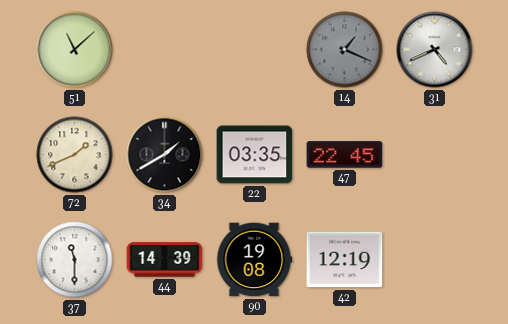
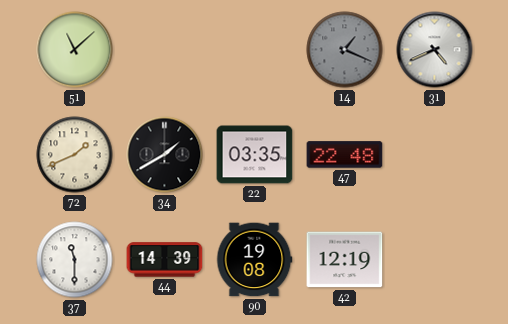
47: 22:45 -> 22:48
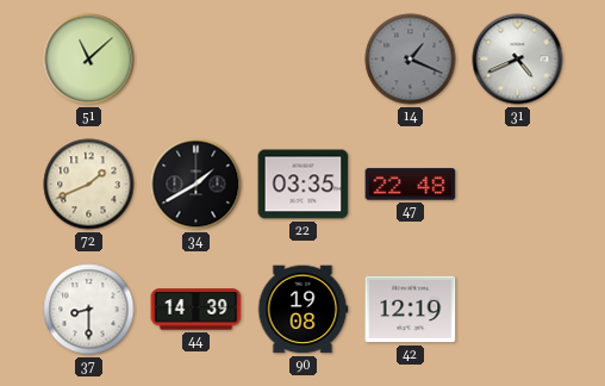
37: 11:30 -> 8:30
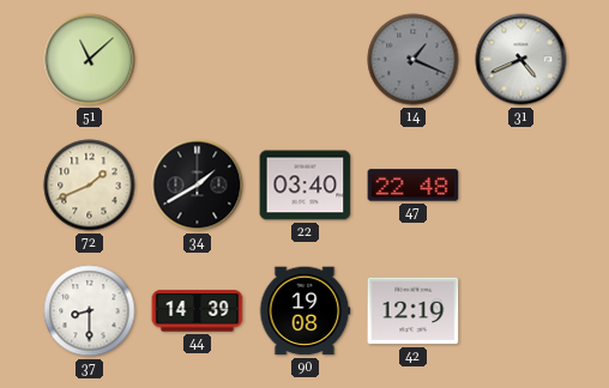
22: 03:35 -> 03:40
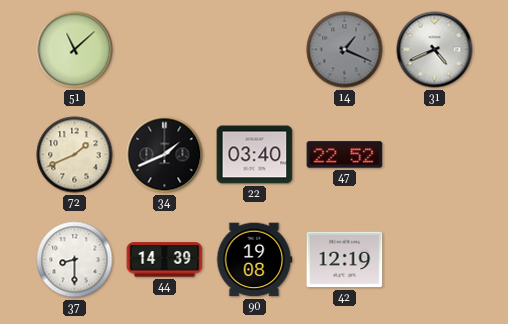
34: 1:40 -> 1:41
47: 22:48 -> 22:52
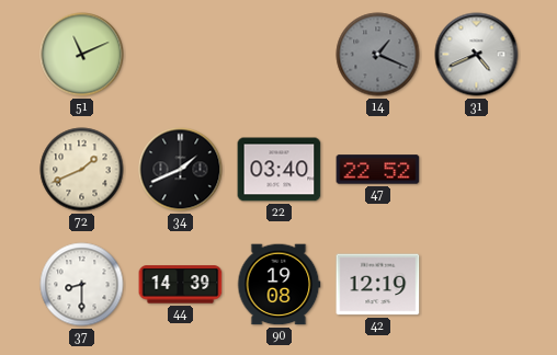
51: 11:08 -> 11:11
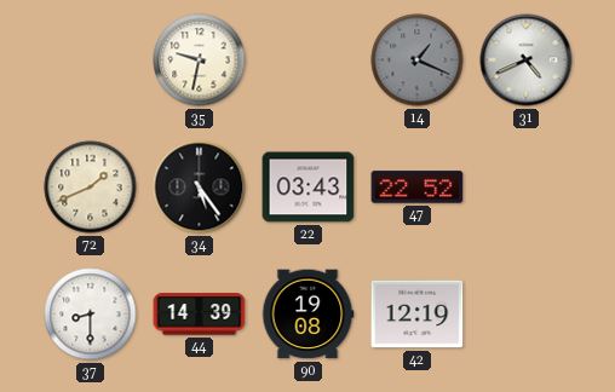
51: 11:11 -> none
35: none -> 9:32
34: 1:41 -> 5:24
22: 03:40 -> 03:43
